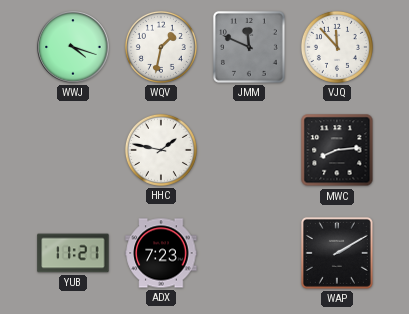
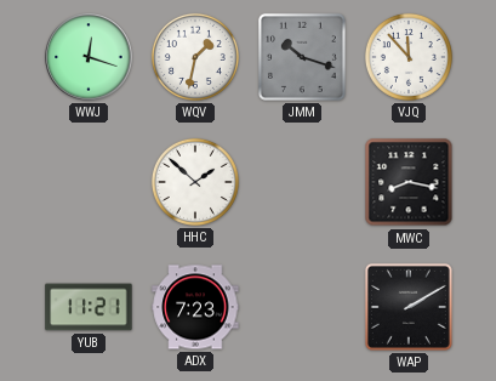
WWJ: 4:18 -> 12:18
JMM: 11:49 -> 10:18
HHC: 1:47 -> 1:52
MWC: 8:14 -> 8:17
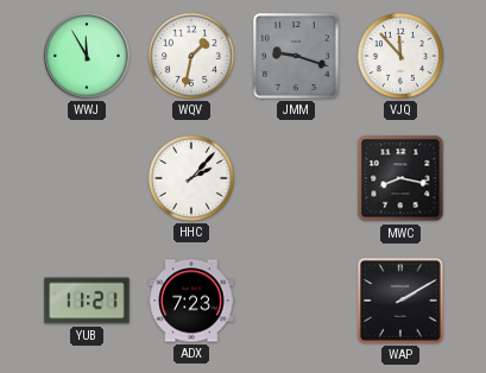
WWJ: 12:18 -> 11:55
JMM: 10:18 -> 9:18
HHC: 1:52 -> 2:07
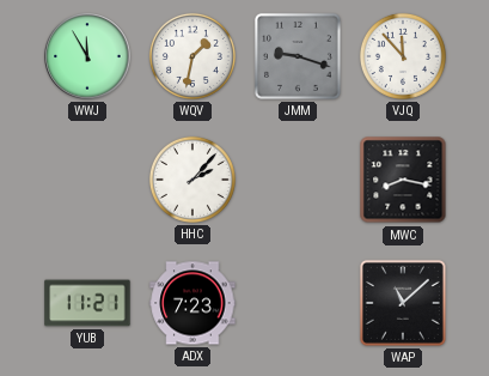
WAP: 2:10 -> 11:08
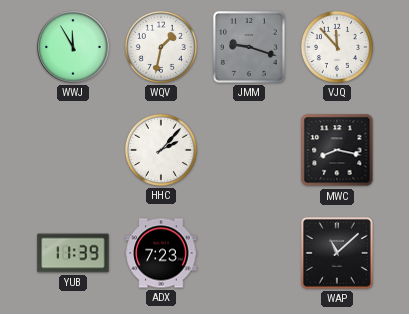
YUB: 11:21 -> 11:39
